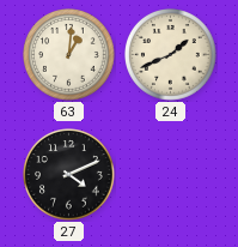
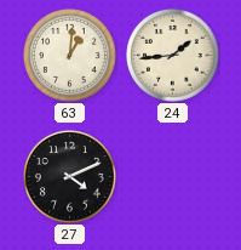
24: 1:41 -> 1:44
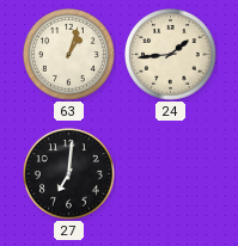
63: 1:01 -> 1:03
27: 4:11 -> 7:01
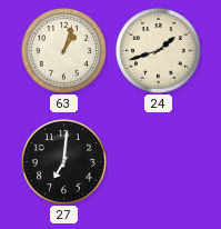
24: 1:44 -> 1:42
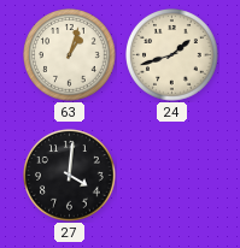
27: 7:01 -> 4:01
